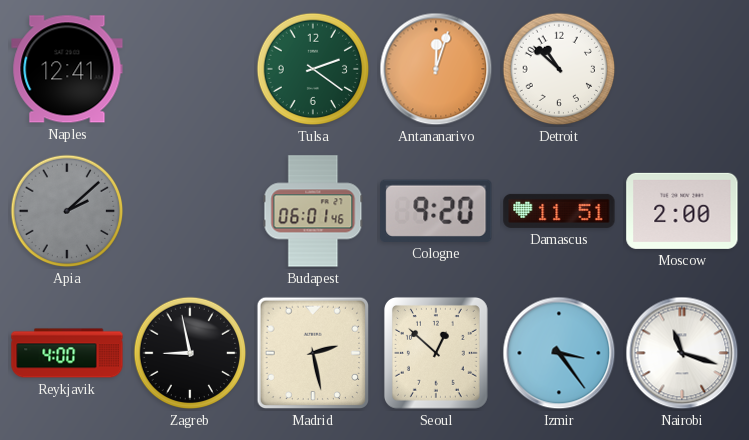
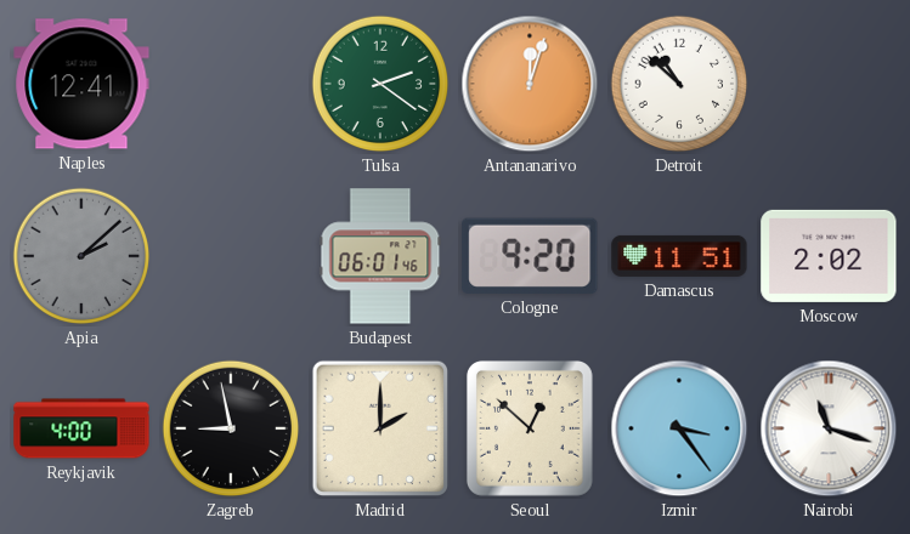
Moscow: 2:00 -> 2:02
Madrid: 2:28 -> 2:00
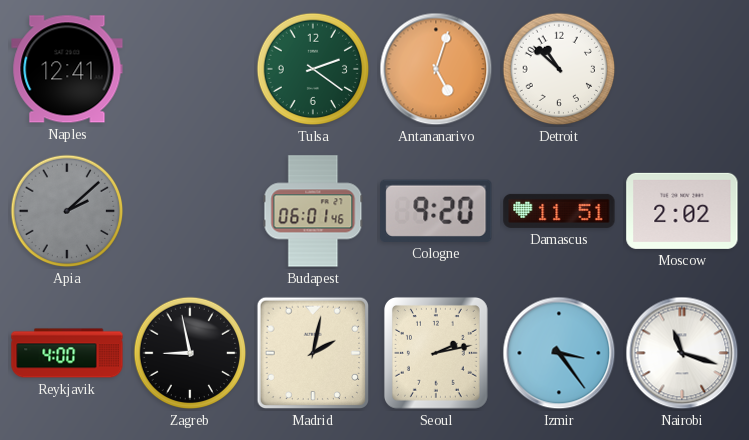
Antananarivo: 12:03 -> 5:03
Madrid: 2:00 -> 2:02
Seoul: 12:52 -> 2:13
